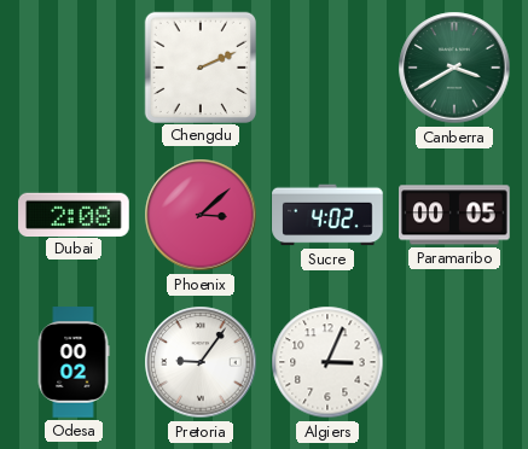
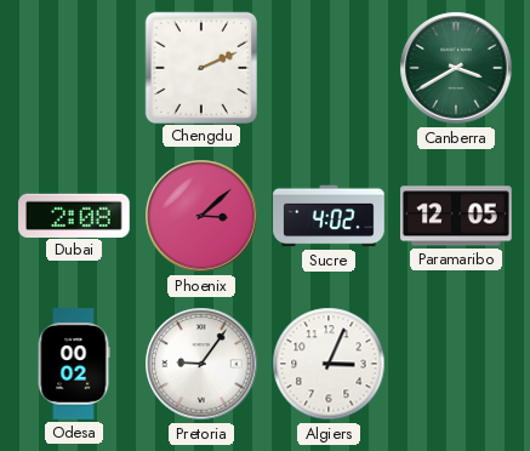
Paramaribo: 00:05 -> 12:05
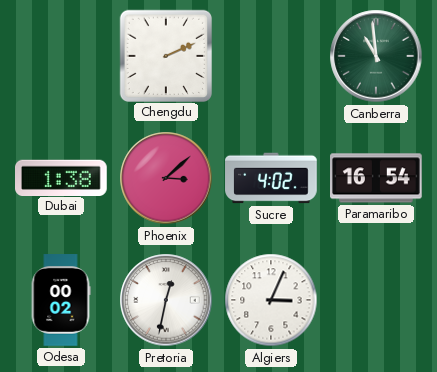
Canberra: 3:40 -> 10:59
Dubai: 2:08 -> 1:38
Paramaribo: 12:05 -> 16:54
Pretoria: 9:06 -> 12:32
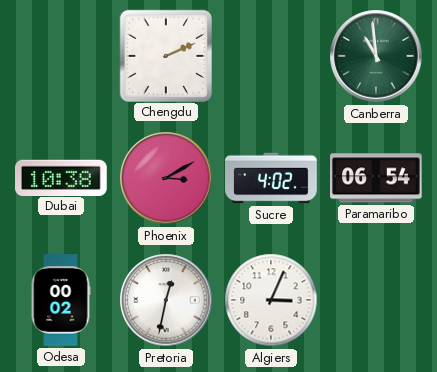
Dubai: 1:38 -> 10:38
Phoenix: 3:08 -> 3:10
Paramaribo: 16:54 -> 06:54
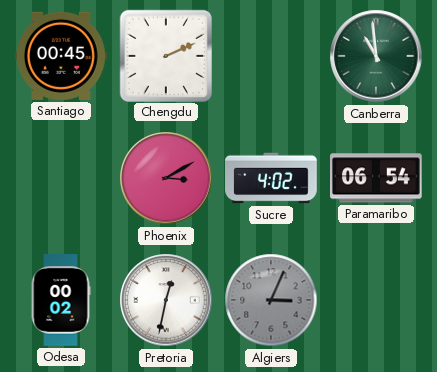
Santiago: none -> 00:45
Dubai: 10:38 -> none
Algiers dial: white -> grey
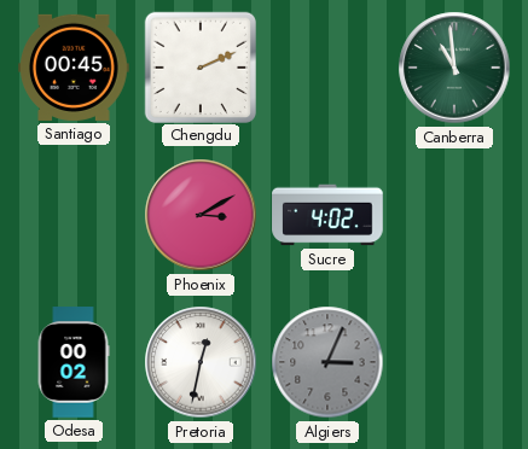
Paramaribo: 06:54 -> none
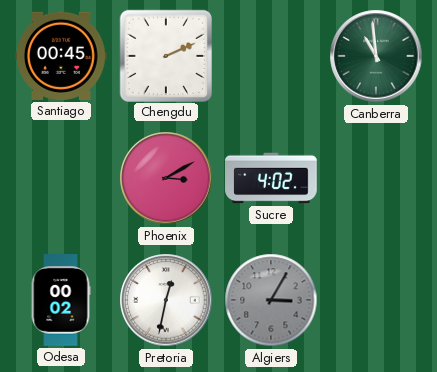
Algiers: 3:04 -> 3:05
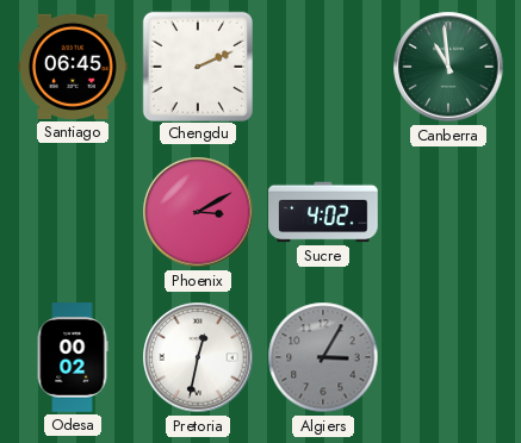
Santiago: 00:45 -> 06:45
